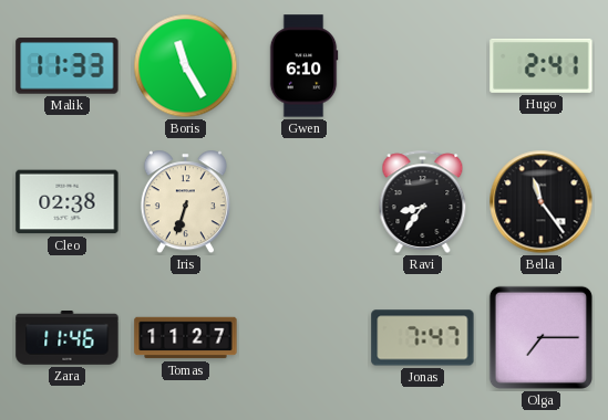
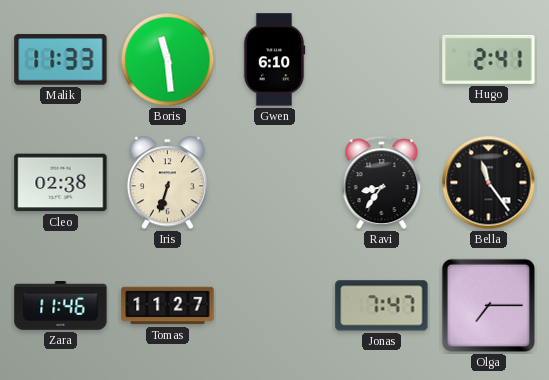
Boris: 11:25 -> 11:29
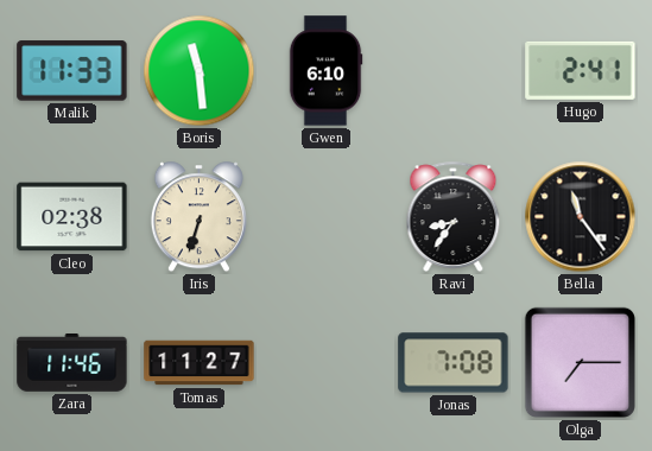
Jonas: 7:47 -> 7:08
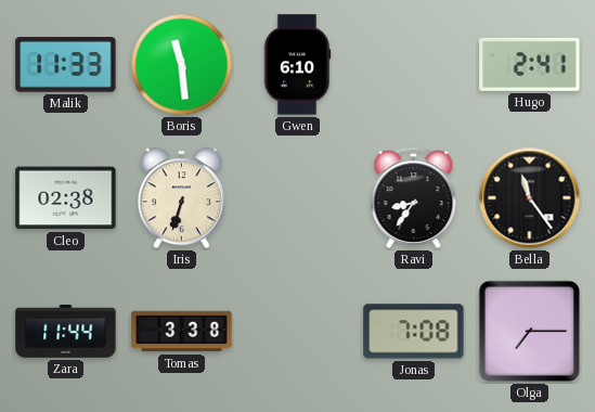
Zara: 11:46 -> 11:44
Tomas: 11:27 -> 3:38
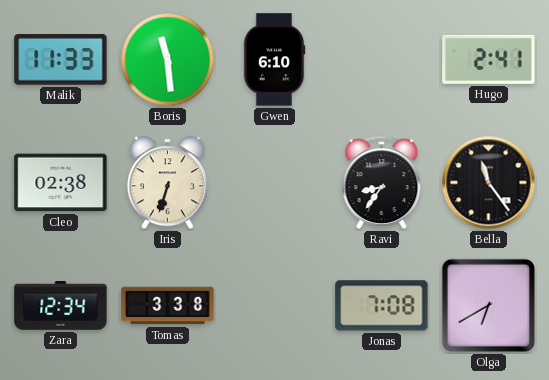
Zara: 11:44 -> 12:34
Olga: 7:15 -> 6:40
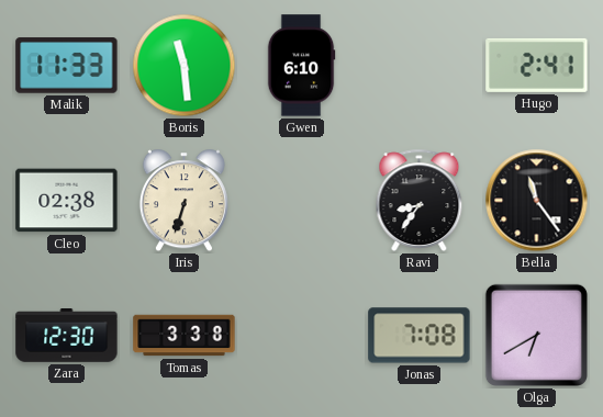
Zara: 12:34 -> 12:30
